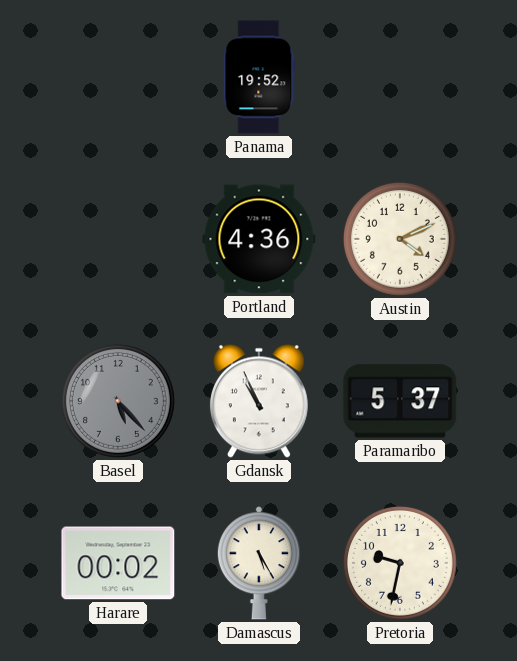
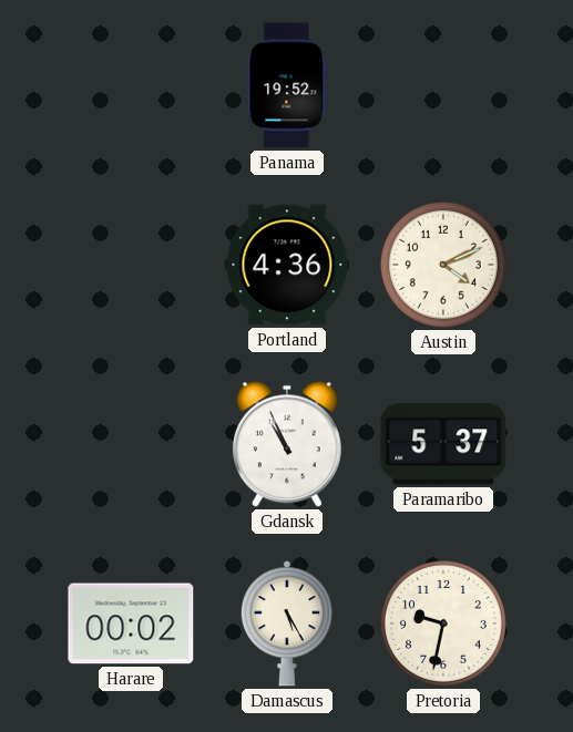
Basel: 5:23 -> none
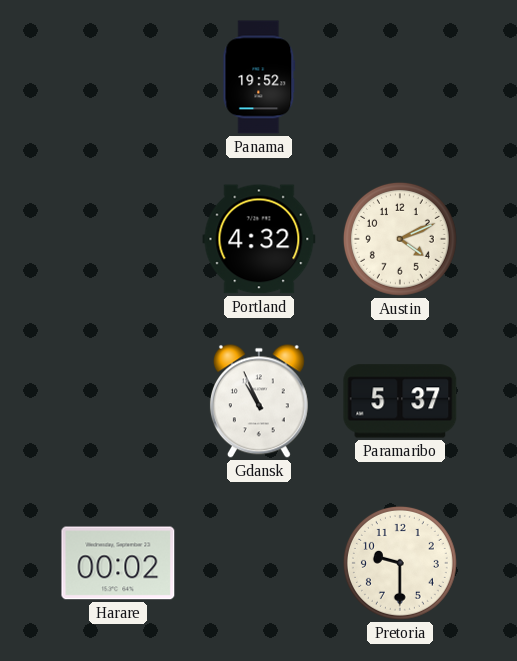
Portland: 4:36 -> 4:32
Damascus: 5:25 -> none
Pretoria: 9:32 -> 9:30
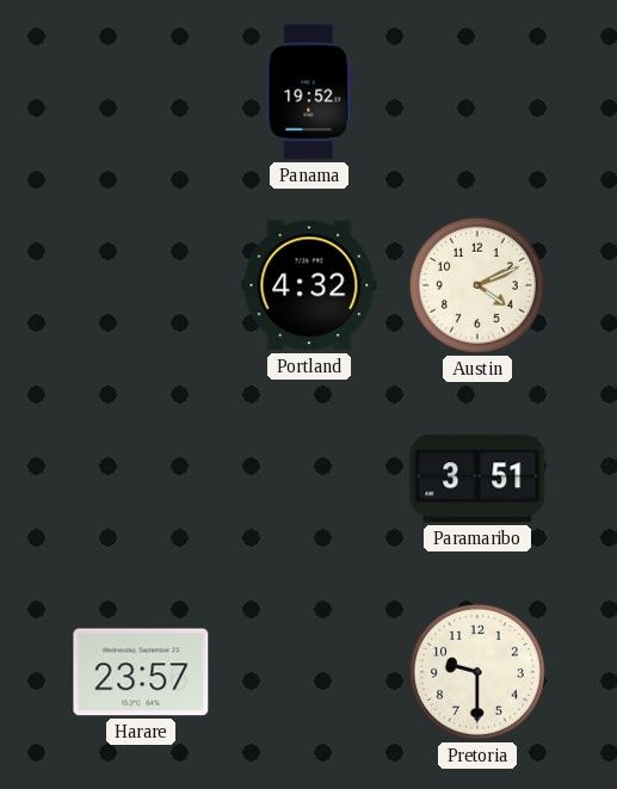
Gdansk: 10:56 -> none
Paramaribo: 5:37 -> 3:51
Harare: 00:02 -> 23:57
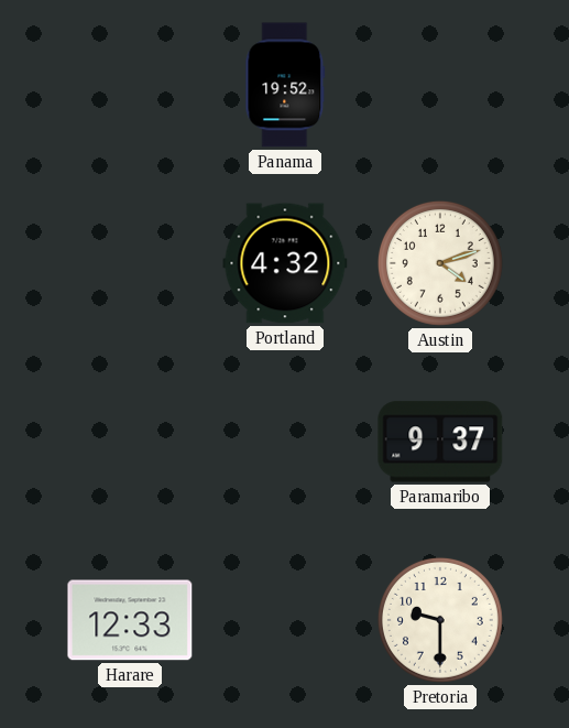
Austin: 4:11 -> 4:12
Paramaribo: 3:51 -> 9:37
Harare: 23:57 -> 12:33
